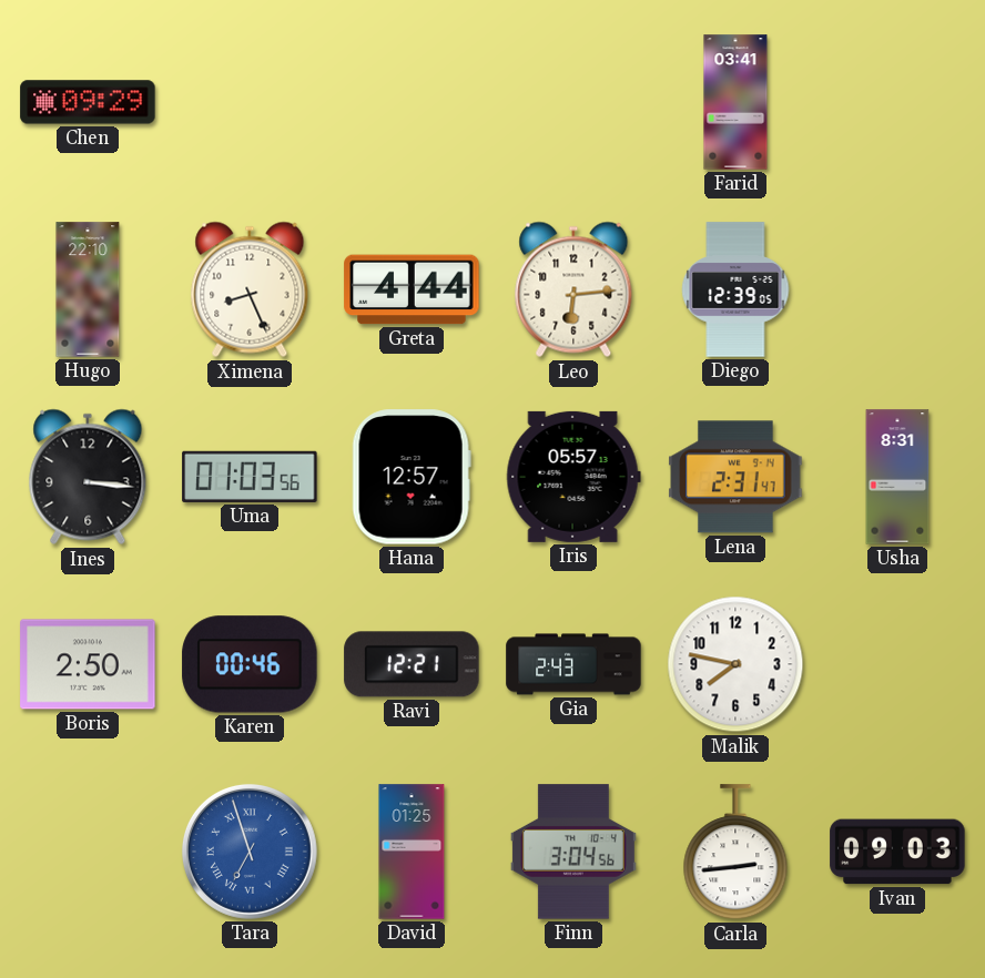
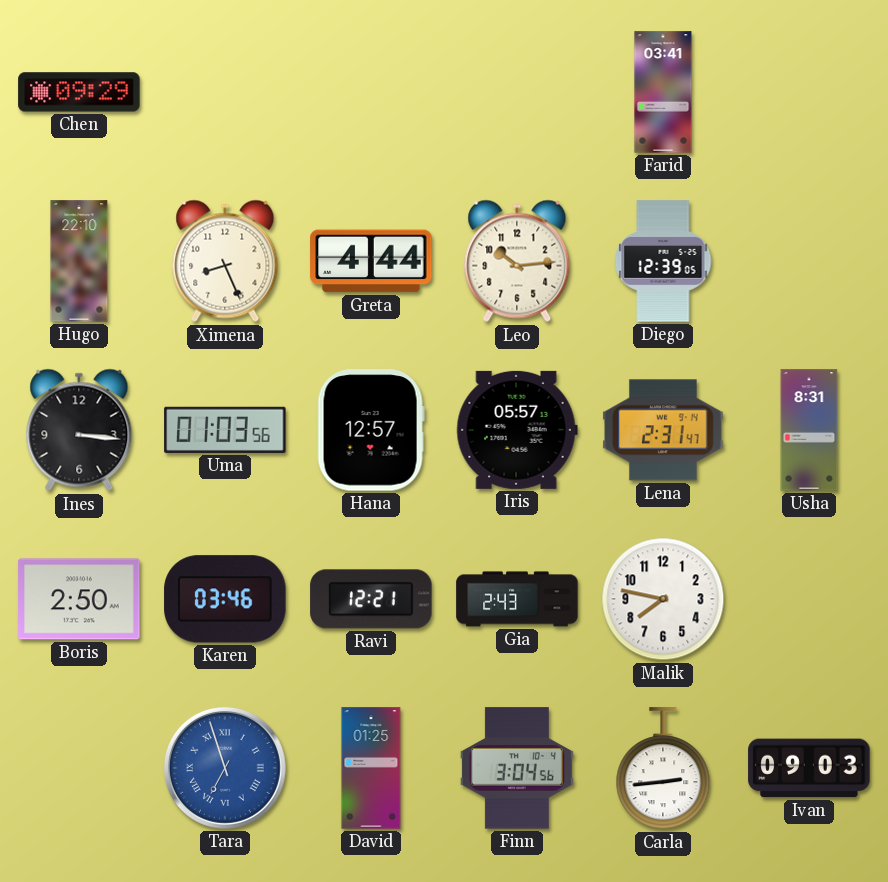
Leo: 6:14 -> 10:14
Karen: 00:46 -> 03:46
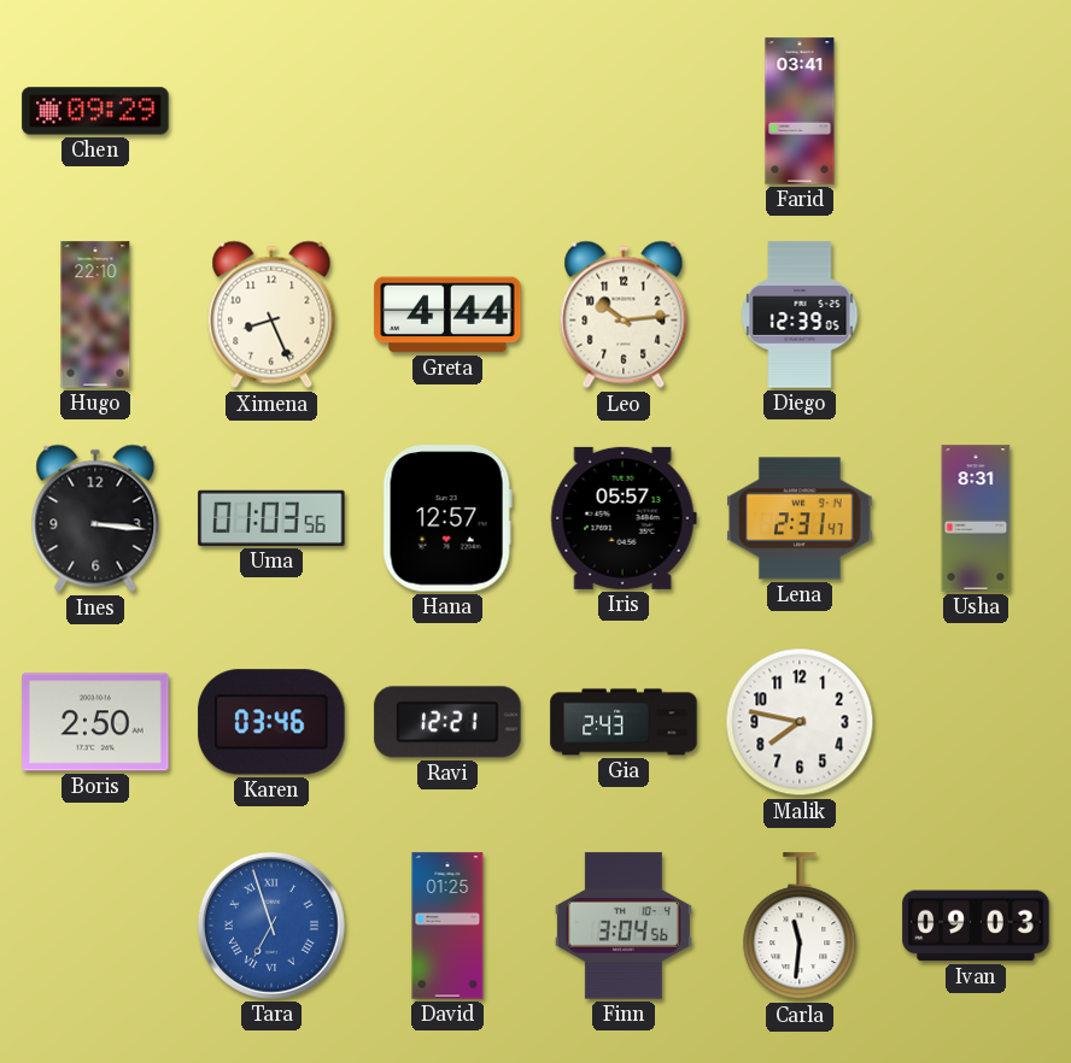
Carla: 2:44 -> 11:31
